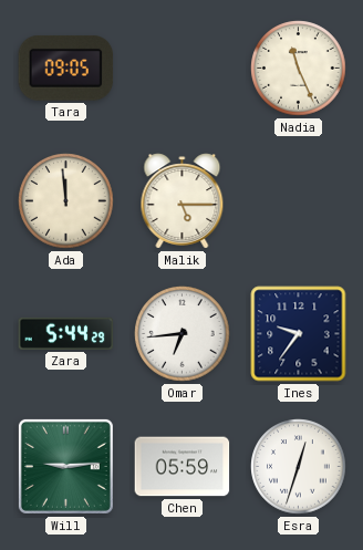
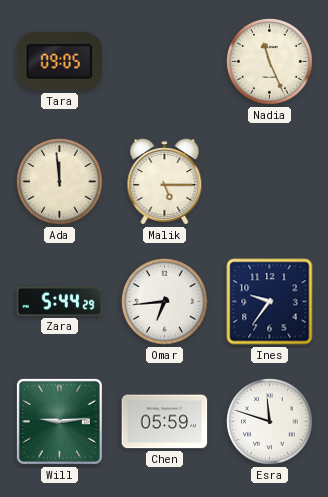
Esra: 12:33 -> 11:48
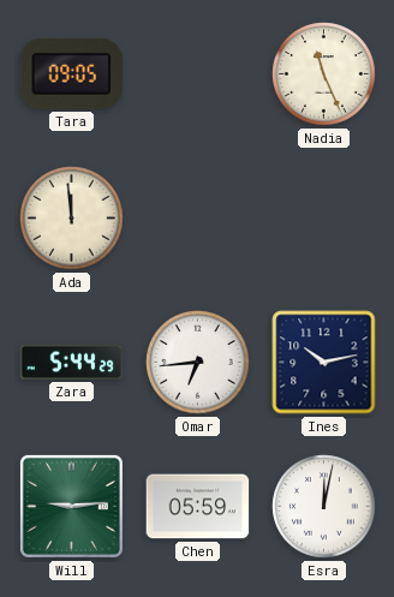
Malik: 5:15 -> none
Ines: 9:36 -> 10:13
Esra: 11:48 -> 12:02
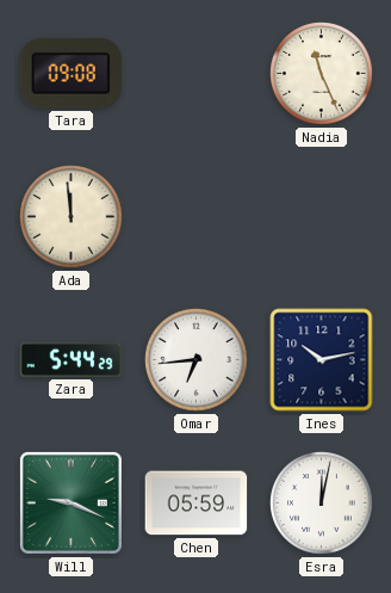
Tara: 09:05 -> 09:08
Will: 9:14 -> 9:19
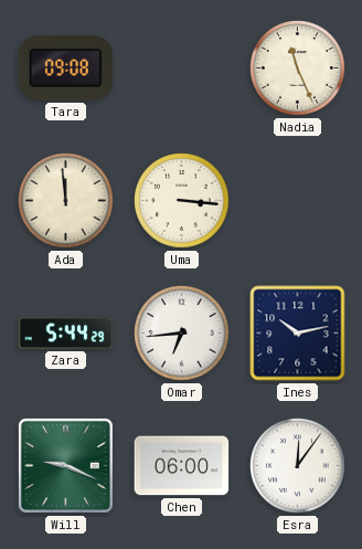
Uma: none -> 3:16
Chen: 05:59 -> 06:00
Esra: 12:02 -> 12:06
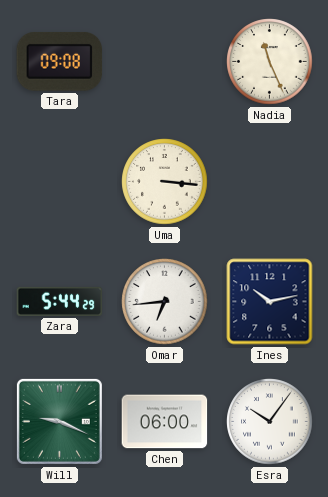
Ada: 11:59 -> none
Esra: 12:06 -> 10:06
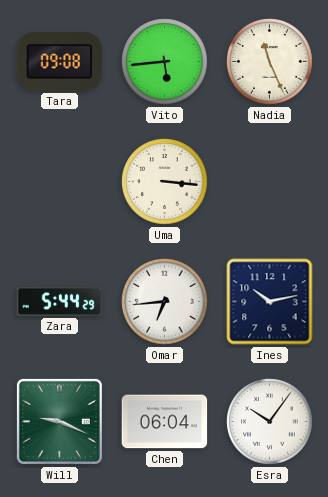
Vito: none -> 5:44
Chen: 06:00 -> 06:04
